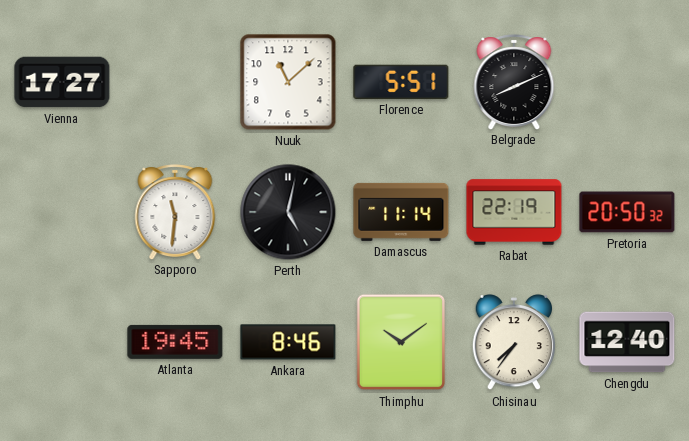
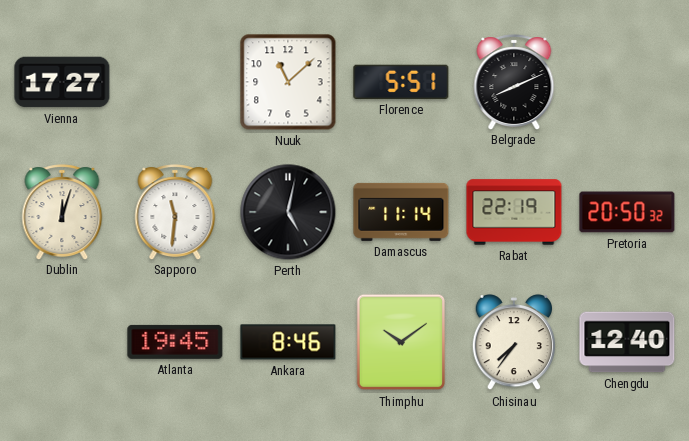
Dublin: none -> 12:03
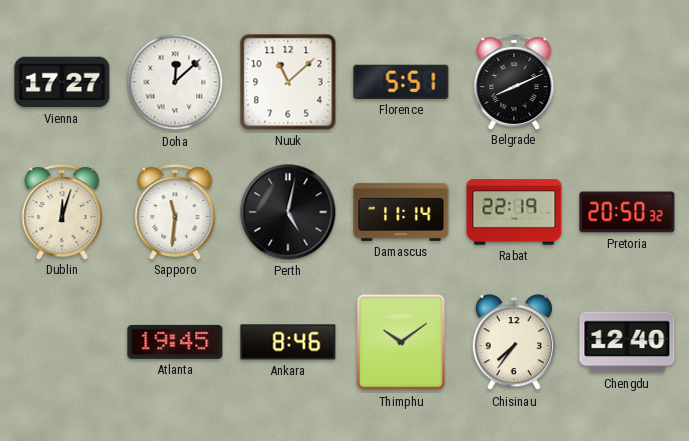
Doha: none -> 12:08
